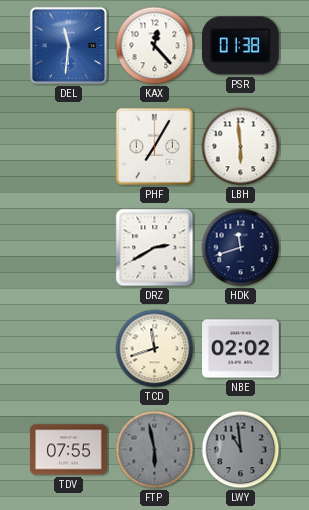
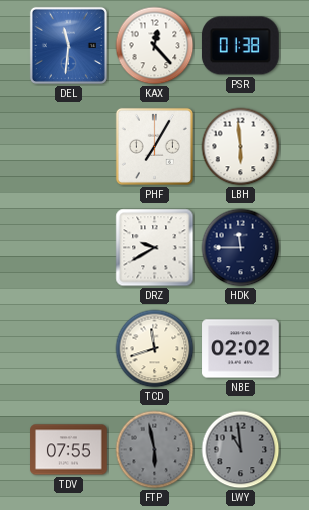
DRZ: 2:40 -> 9:40
HDK: 11:42 -> 11:45
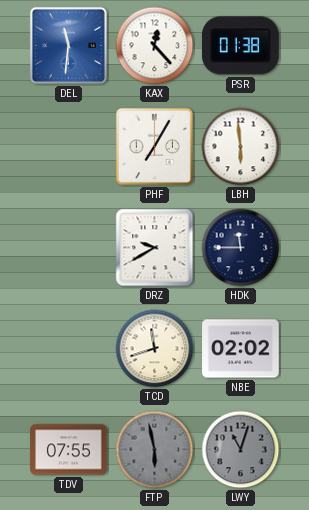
LWY: 10:59 -> 11:03
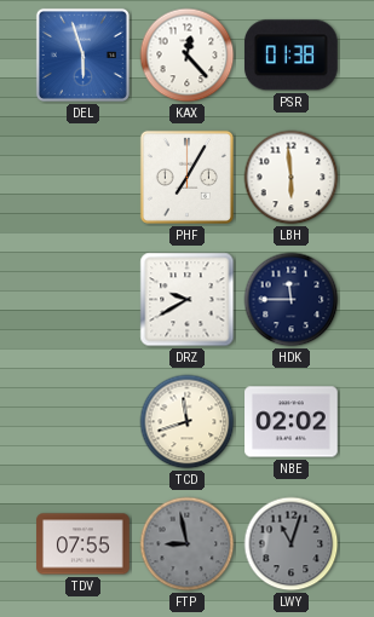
DEL: 11:31 -> 5:57
FTP: 5:58 -> 8:58
